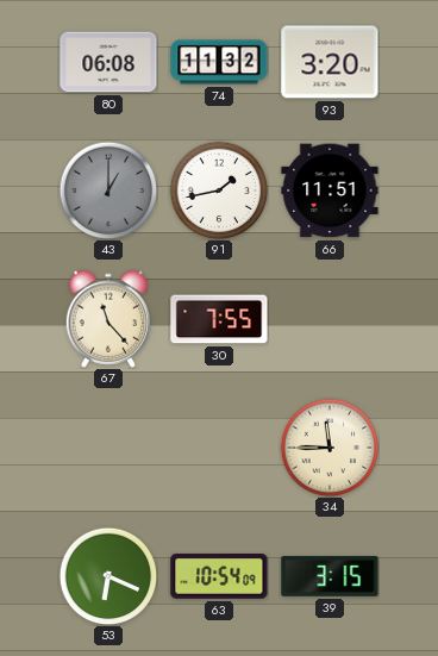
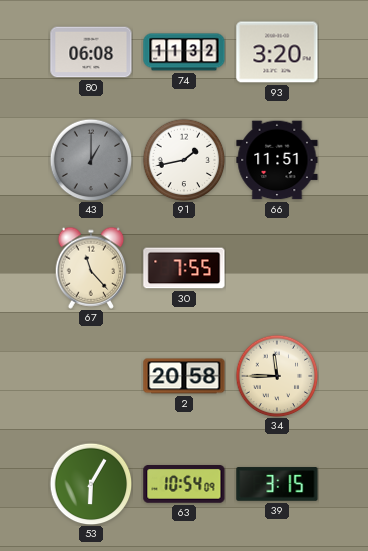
2: none -> 20:58
53: 6:19 -> 6:05
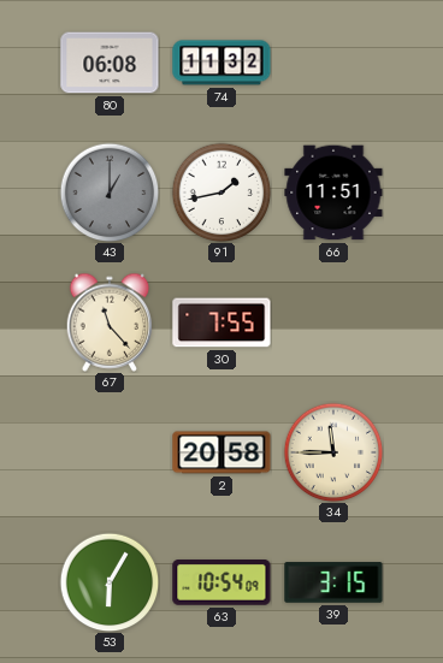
93: 3:20 -> none
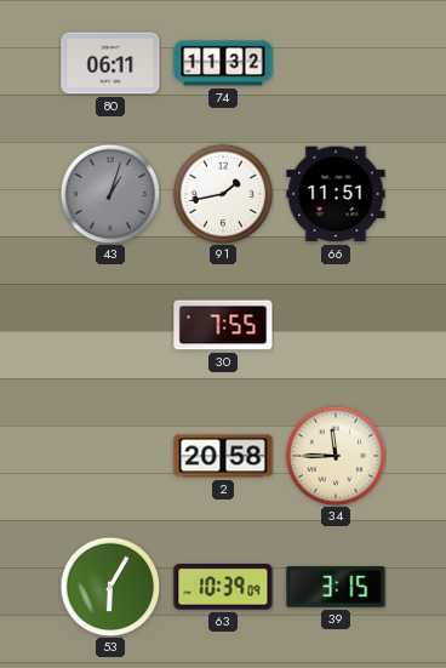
80: 06:08 -> 06:11
43: 1:00 -> 1:03
67: 11:23 -> none
63: 10:54 -> 10:39
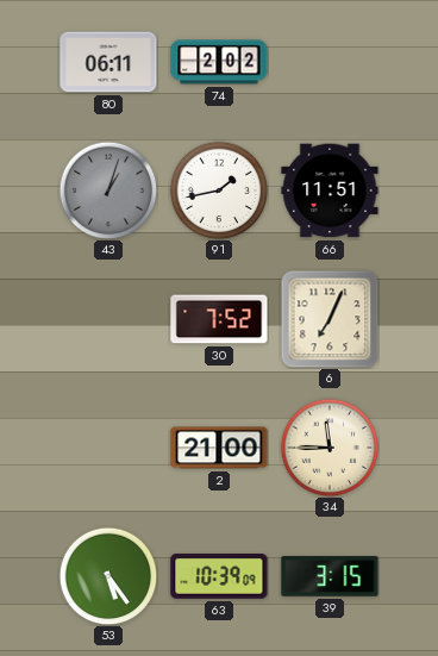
74: 11:32 -> 2:02
30: 7:55 -> 7:52
6: none -> 7:04
2: 20:58 -> 21:00
53: 6:05 -> 5:24
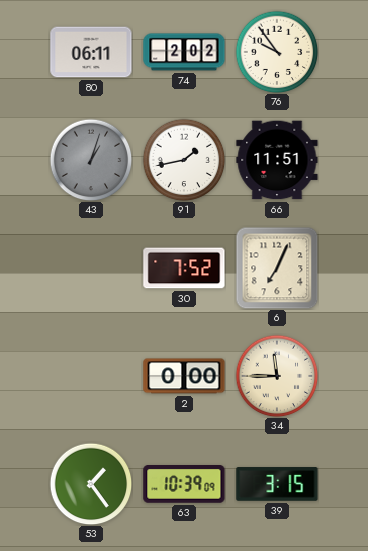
76: none -> 9:54
2: 21:00 -> 0:00
53: 5:24 -> 1:24
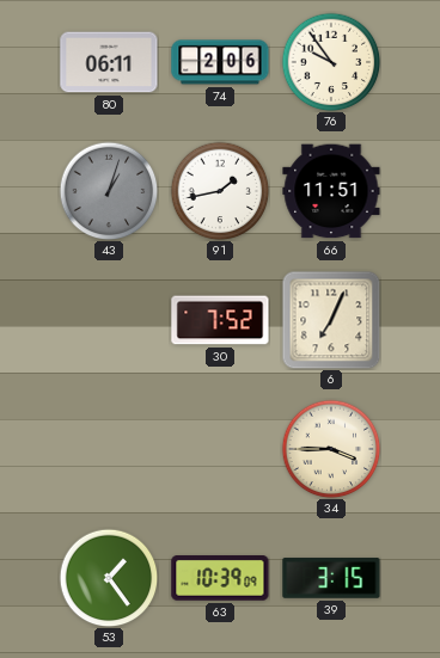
74: 2:02 -> 2:06
2: 0:00 -> none
34: 11:45 -> 3:45
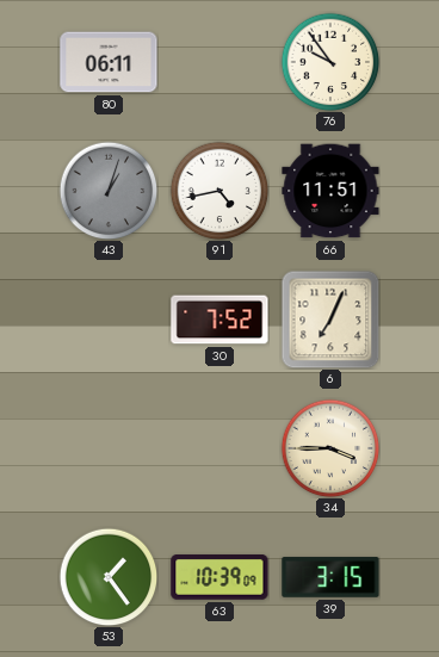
74: 2:06 -> none
91: 1:43 -> 4:43
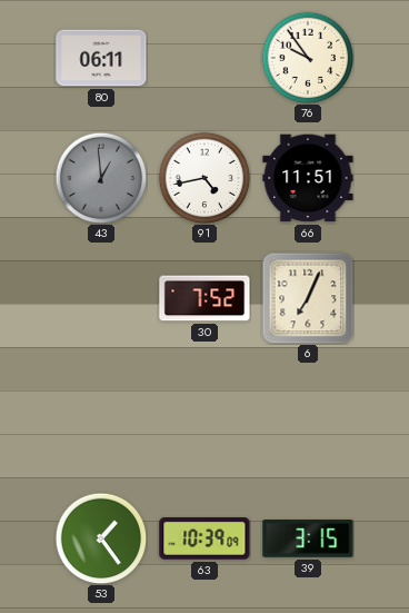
43: 1:03 -> 12:59
34: 3:45 -> none
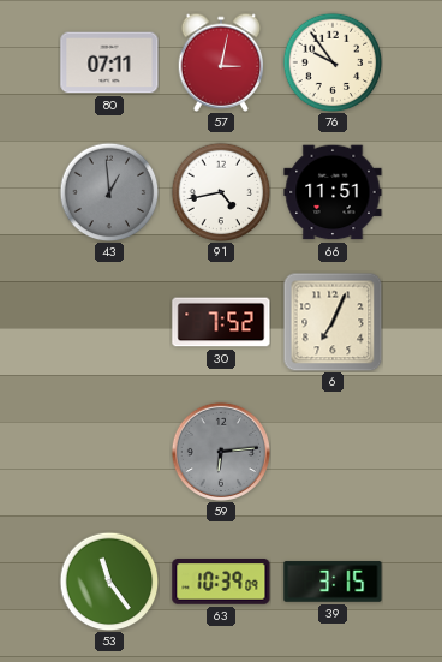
80: 06:11 -> 07:11
57: none -> 3:02
59: none -> 6:14
53: 1:24 -> 11:24
